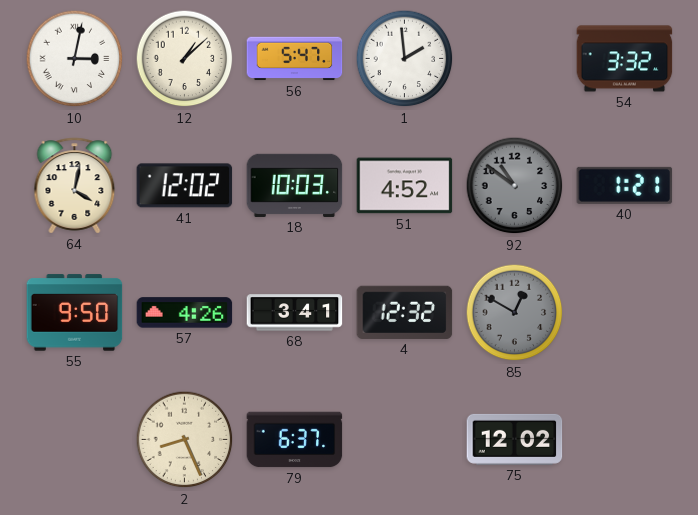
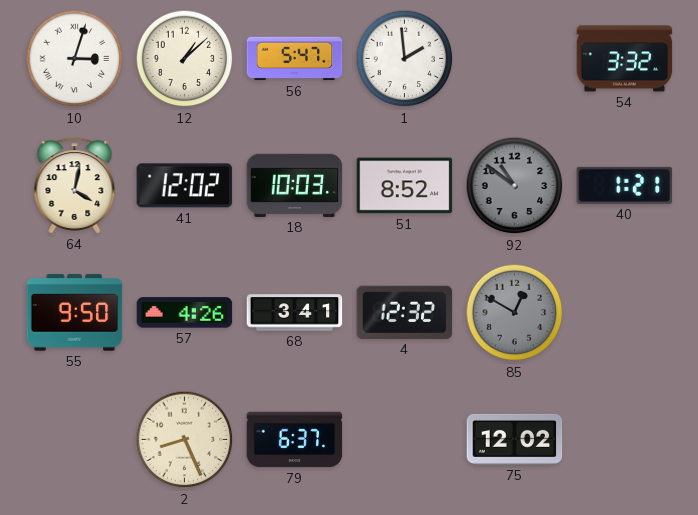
10: 3:02 -> 3:03
51: 4:52 -> 8:52
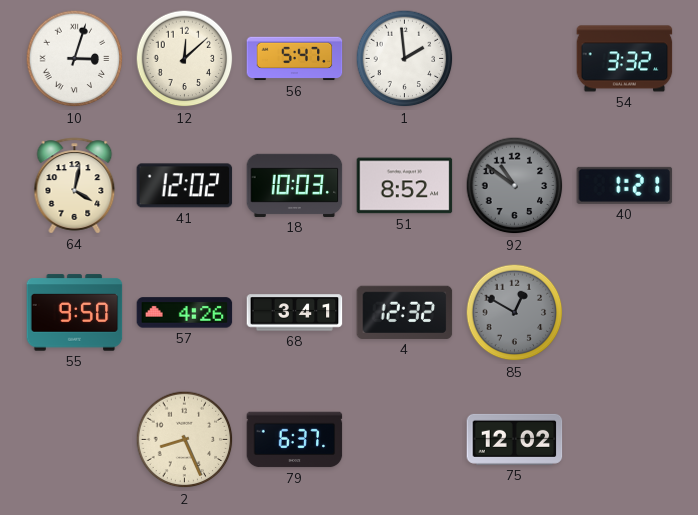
12: 1:08 -> 12:08
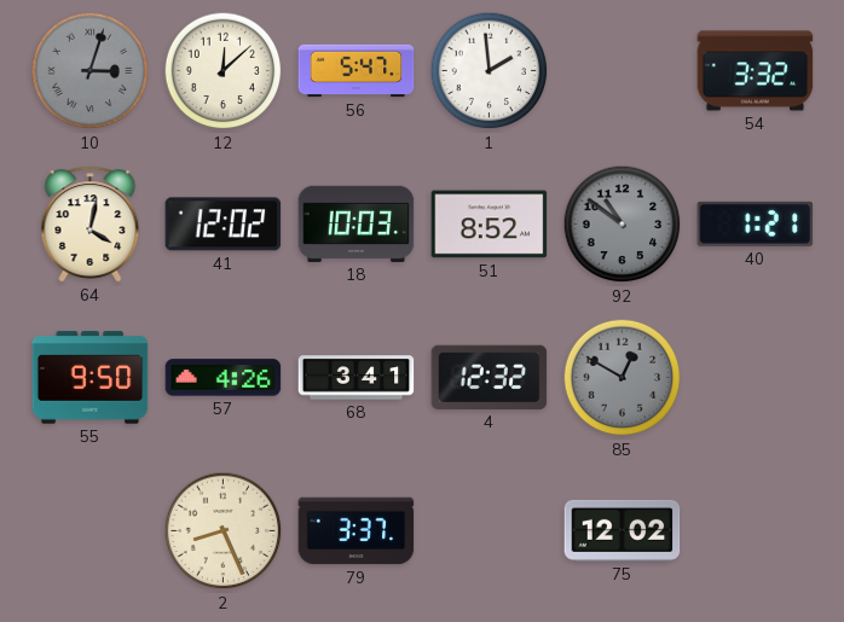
10 dial: white -> grey
79: 6:37 -> 3:37
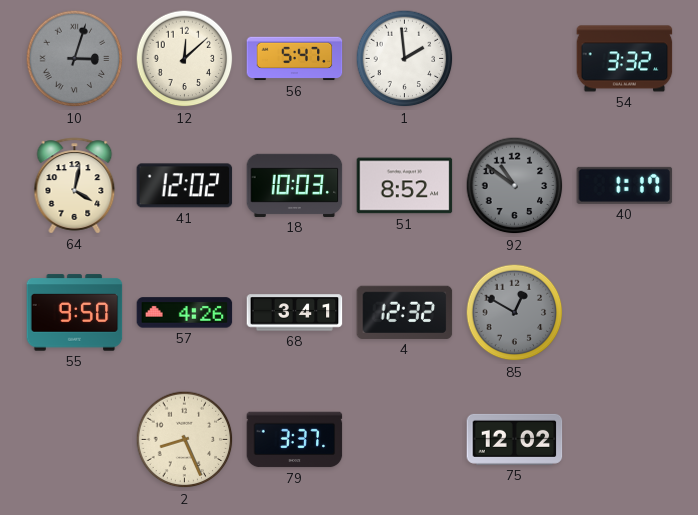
40: 1:21 -> 1:17
